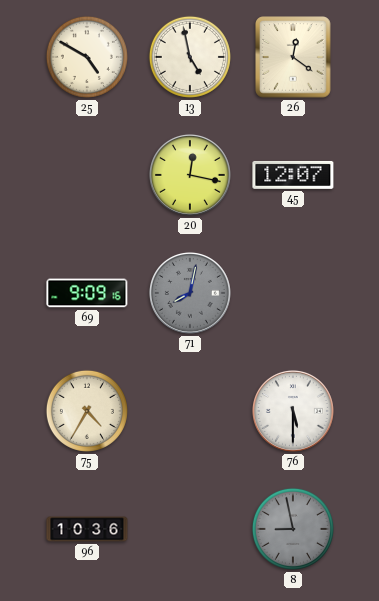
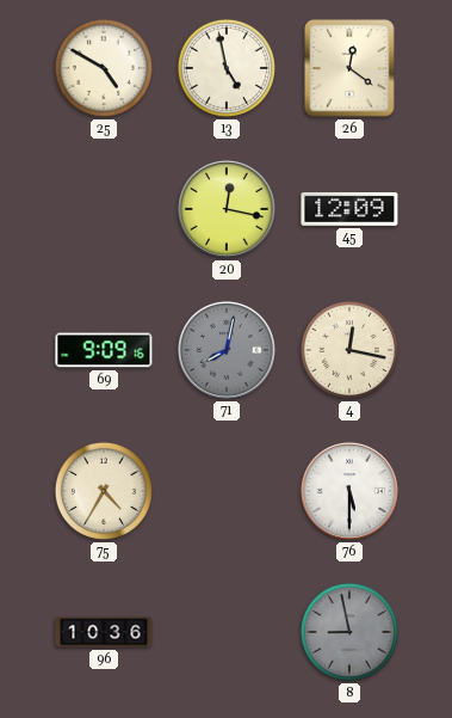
45: 12:07 -> 12:09
4: none -> 12:17
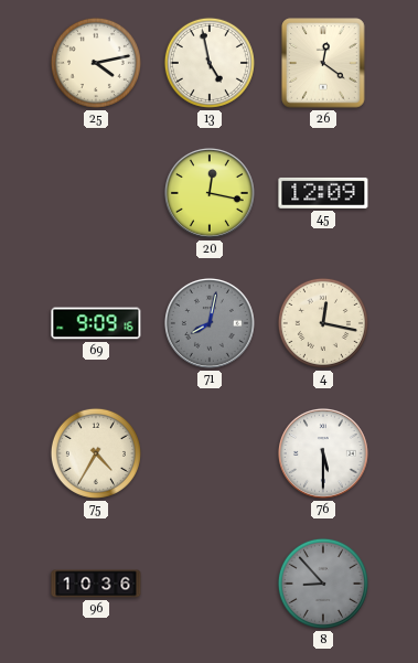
25: 4:50 -> 4:13
8: 8:58 -> 8:53
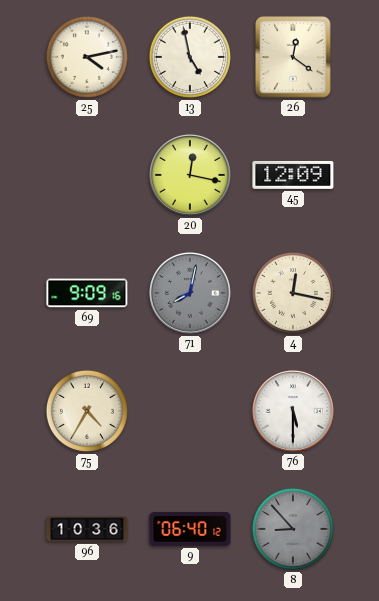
9: none -> 06:40
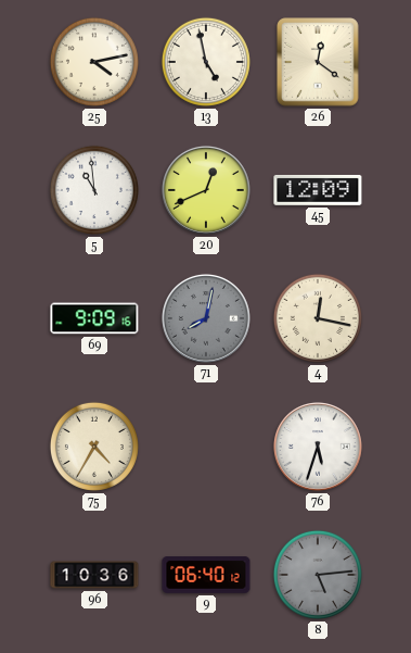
5: none -> 10:59
20: 12:17 -> 12:41
76: 5:30 -> 5:33
8: 8:53 -> 5:14
